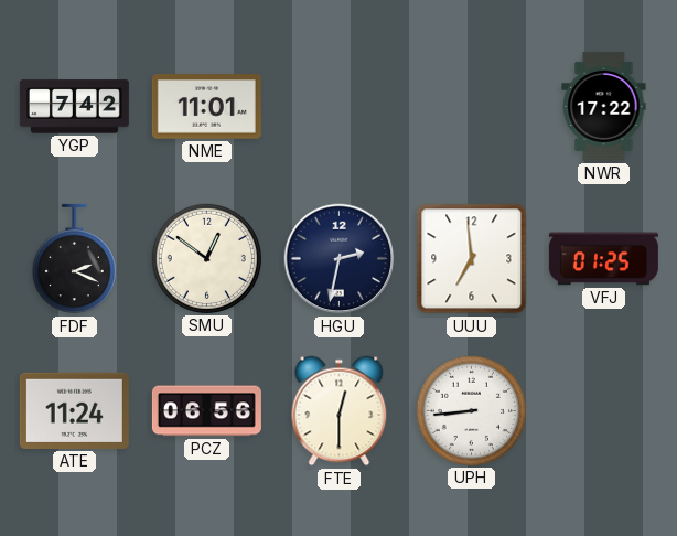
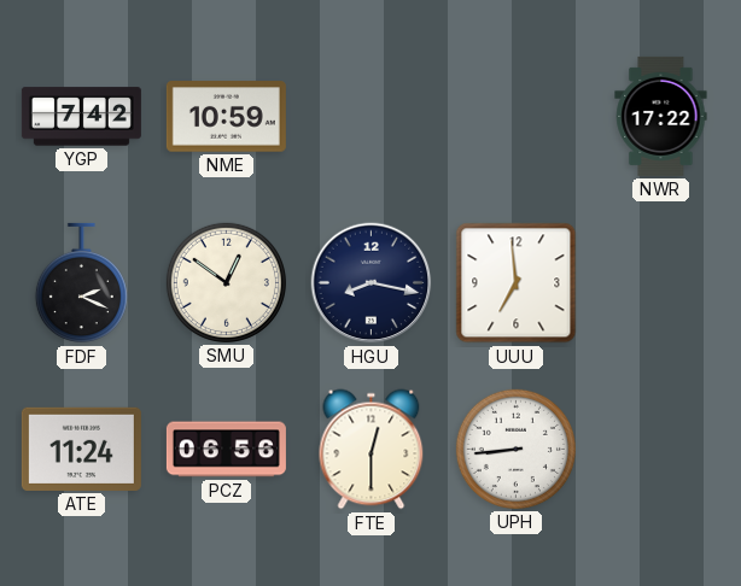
NME: 11:01 -> 10:59
HGU: 2:32 -> 8:17
VFJ: 01:25 -> none
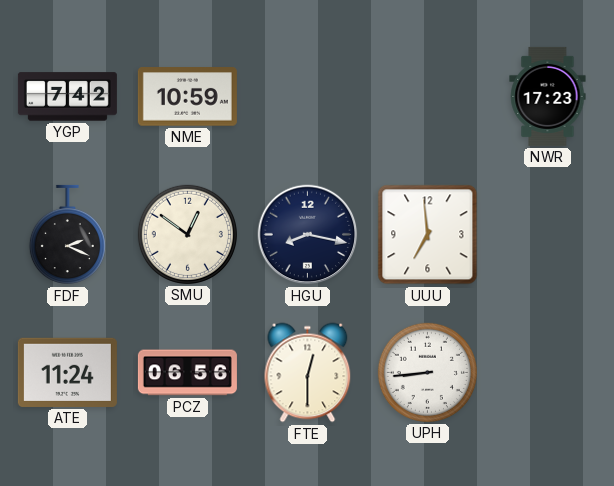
NWR: 17:22 -> 17:23
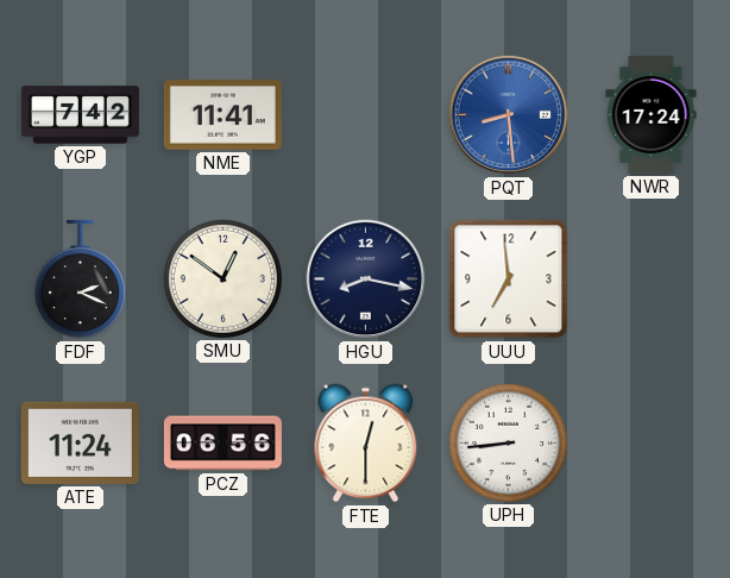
NME: 10:59 -> 11:41
PQT: none -> 8:29
NWR: 17:23 -> 17:24
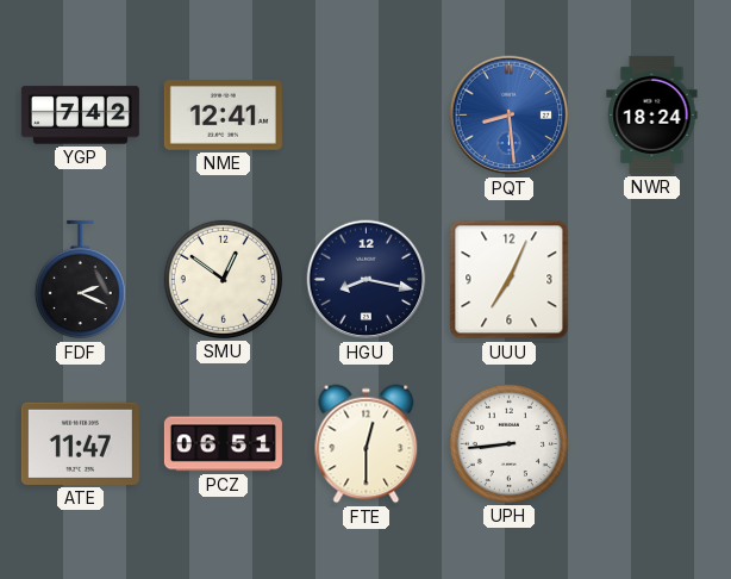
NME: 11:41 -> 12:41
NWR: 17:24 -> 18:24
UUU: 6:59 -> 7:04
ATE: 11:24 -> 11:47
PCZ: 06:56 -> 06:51
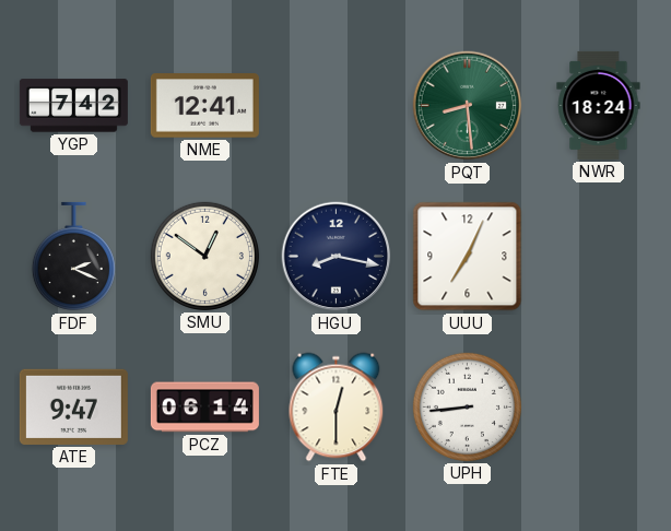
PQT dial: blue -> green
ATE: 11:47 -> 9:47
PCZ: 06:51 -> 06:14
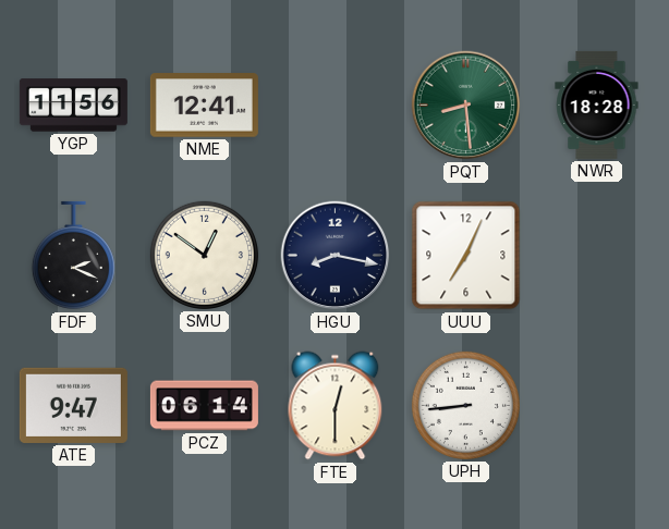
YGP: 7:42 -> 11:56
NWR: 18:24 -> 18:28
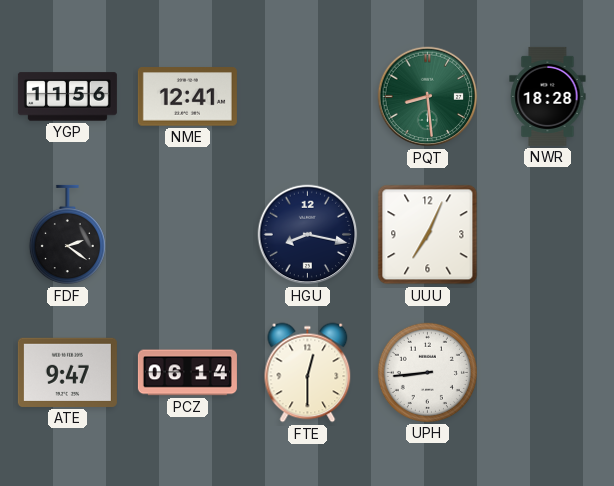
FDF: 2:19 -> 2:21
SMU: 12:51 -> none
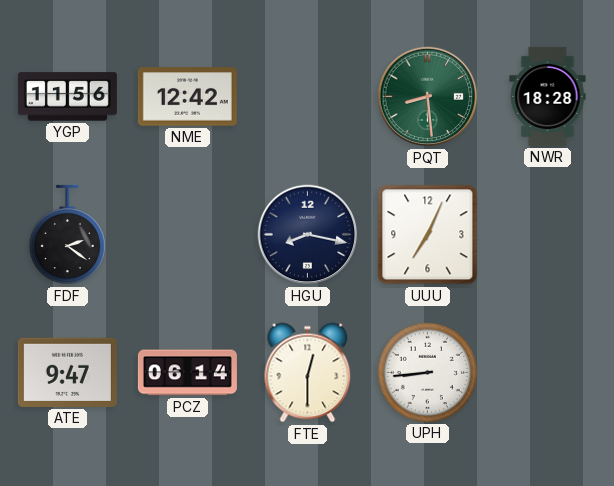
NME: 12:41 -> 12:42
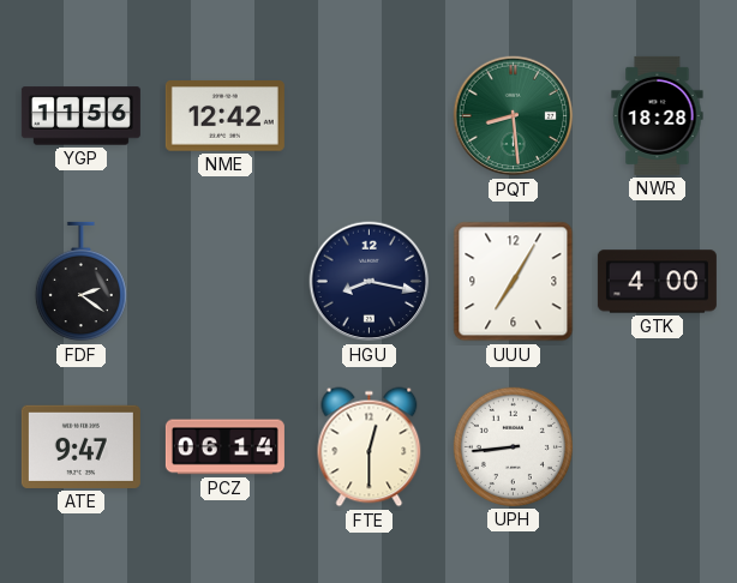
UUU: 7:04 -> 7:05
GTK: none -> 4:00
